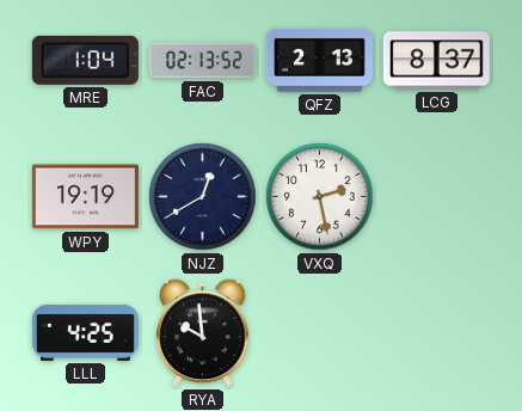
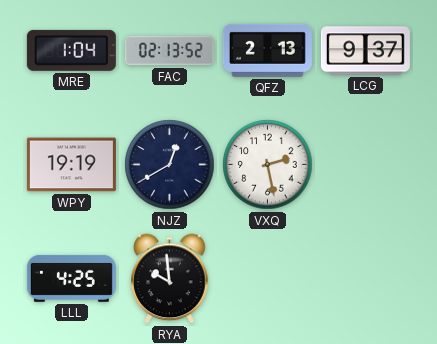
LCG: 8:37 -> 9:37
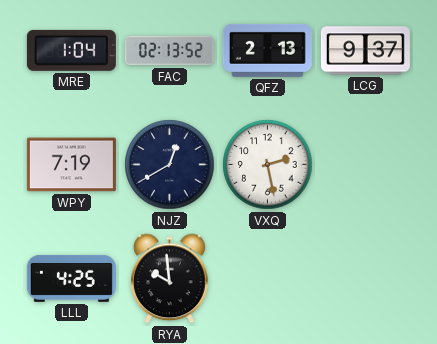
WPY: 19:19 -> 7:19
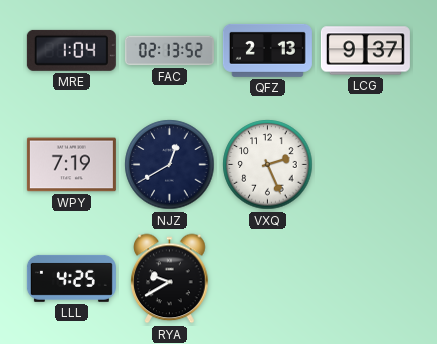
VXQ: 2:28 -> 2:26
RYA: 9:59 -> 9:40
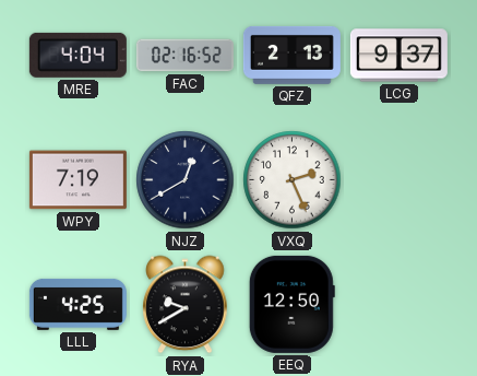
MRE: 1:04 -> 4:04
FAC: 02:13 -> 02:16
EEQ: none -> 12:50
